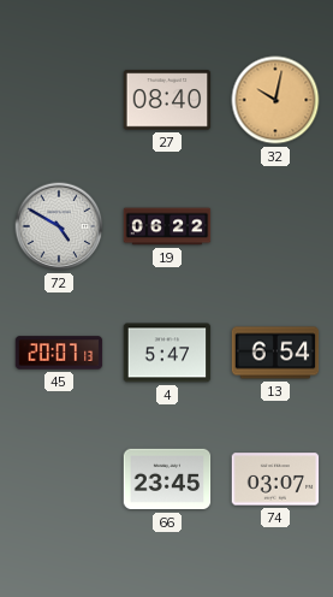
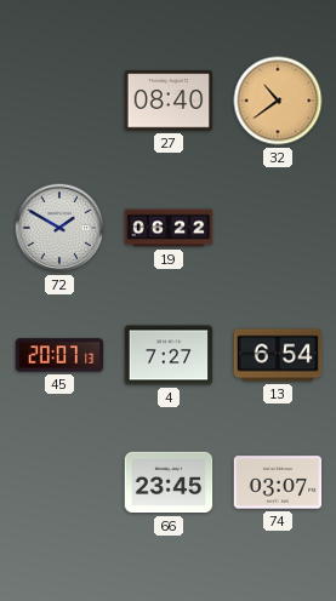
32: 10:02 -> 10:39
72: 4:50 -> 1:50
4: 5:47 -> 7:27
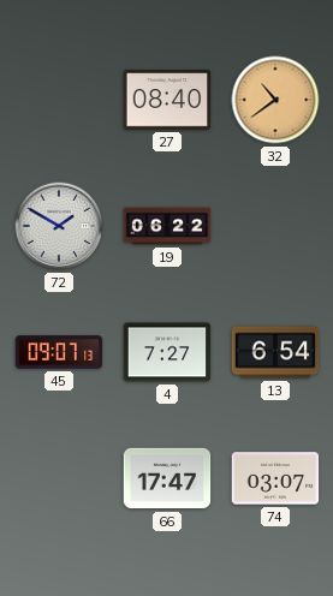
45: 20:07 -> 09:07
66: 23:45 -> 17:47
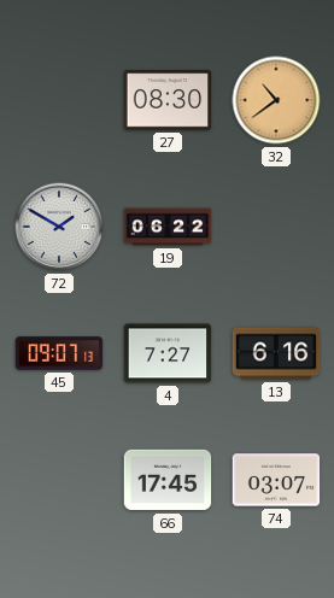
27: 08:40 -> 08:30
13: 6:54 -> 6:16
66: 17:47 -> 17:45
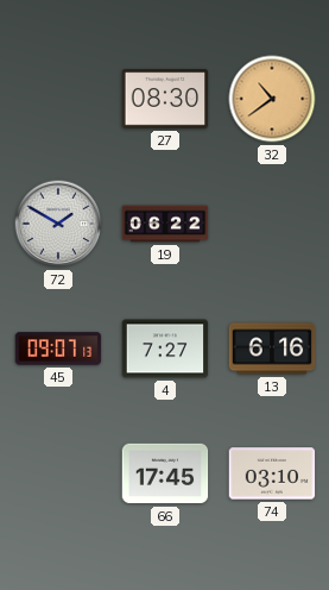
74: 03:07 -> 03:10
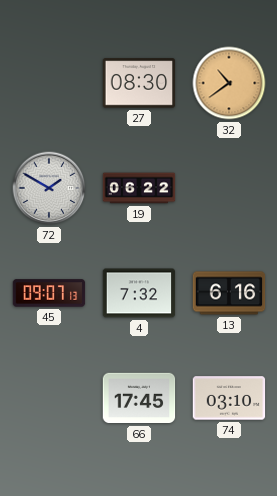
4: 7:27 -> 7:32
